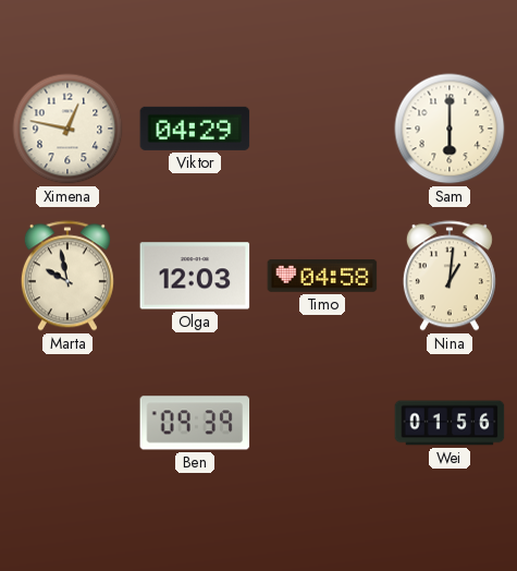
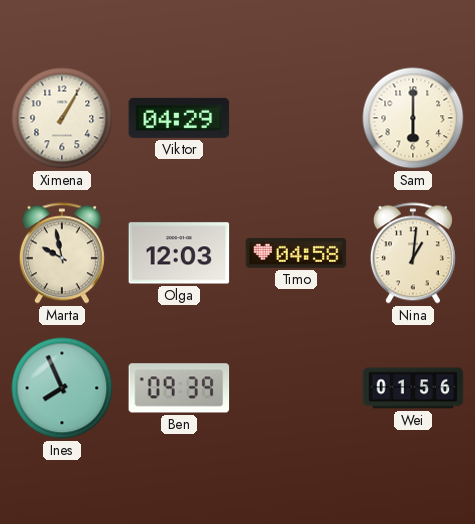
Ximena: 12:47 -> 1:05
Ines: none -> 7:56
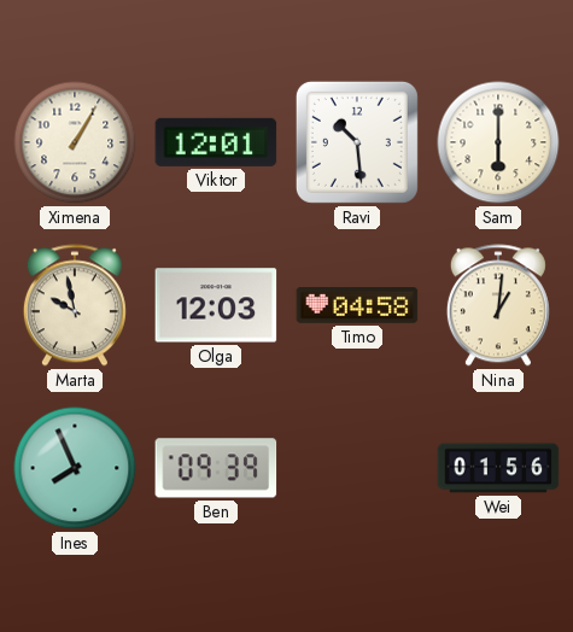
Viktor: 04:29 -> 12:01
Ravi: none -> 10:29
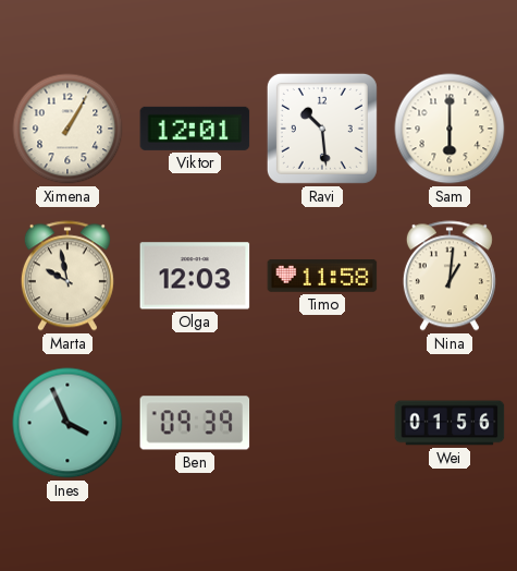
Timo: 04:58 -> 11:58
Ines: 7:56 -> 3:56
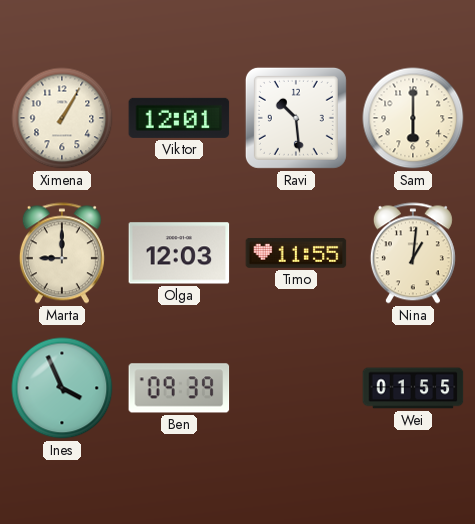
Marta: 9:58 -> 9:00
Timo: 11:58 -> 11:55
Wei: 01:56 -> 01:55
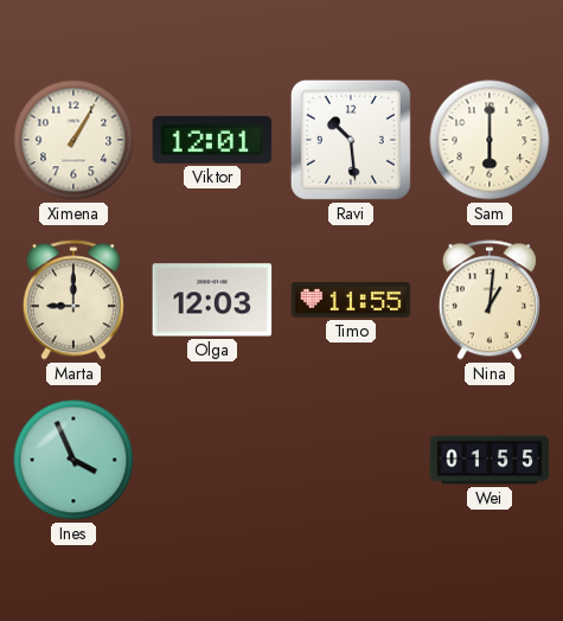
Ben: 09:39 -> none
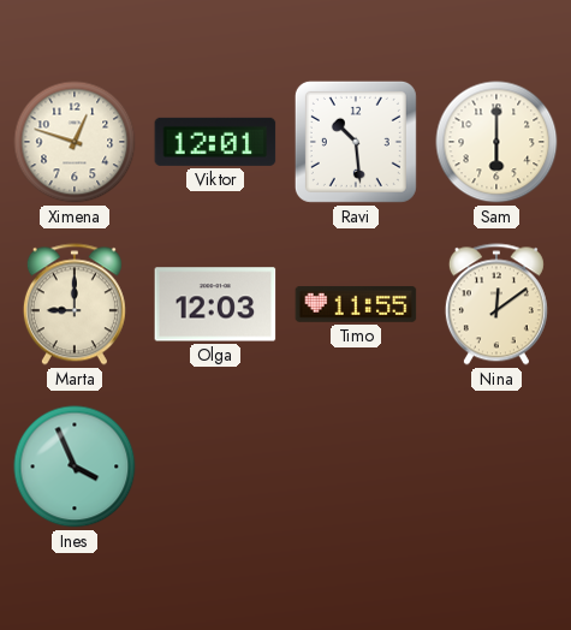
Ximena: 1:05 -> 12:48
Nina: 1:01 -> 12:09
Wei: 01:55 -> none
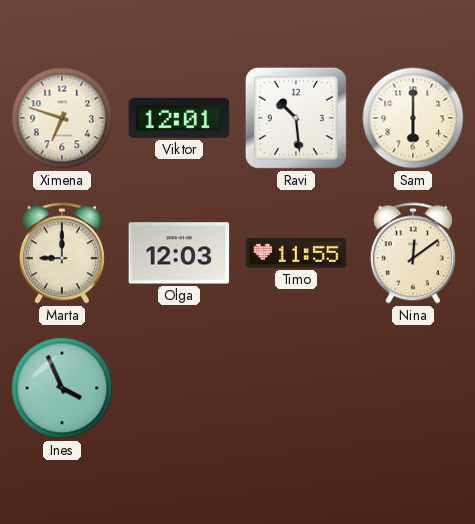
Ximena: 12:48 -> 6:48
